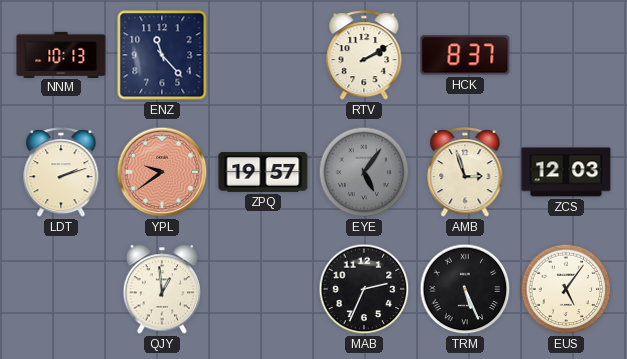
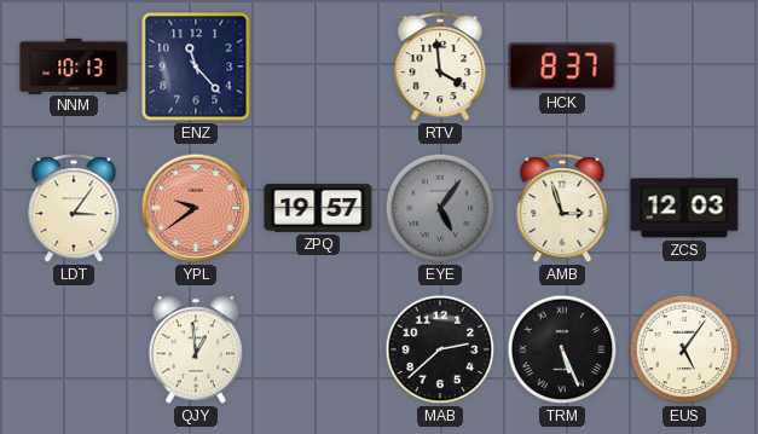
RTV: 2:10 -> 3:59
LDT: 2:12 -> 3:06
MAB: 2:34 -> 2:38
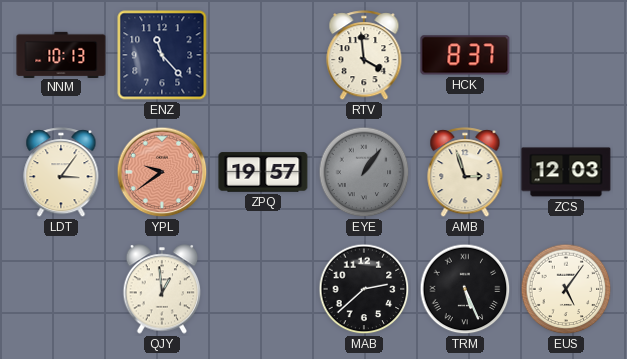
EYE: 5:06 -> 1:06
